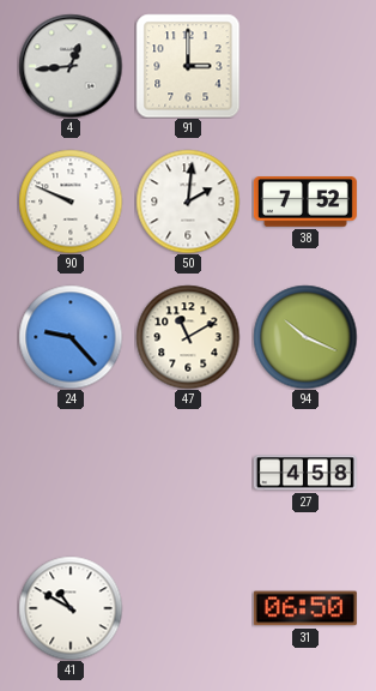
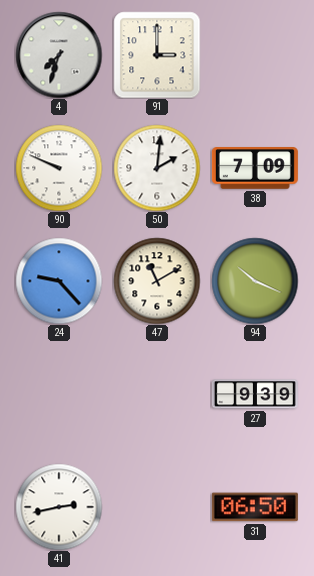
4: 12:44 -> 7:33
38: 7:52 -> 7:09
27: 4:58 -> 9:39
41: 10:50 -> 2:43
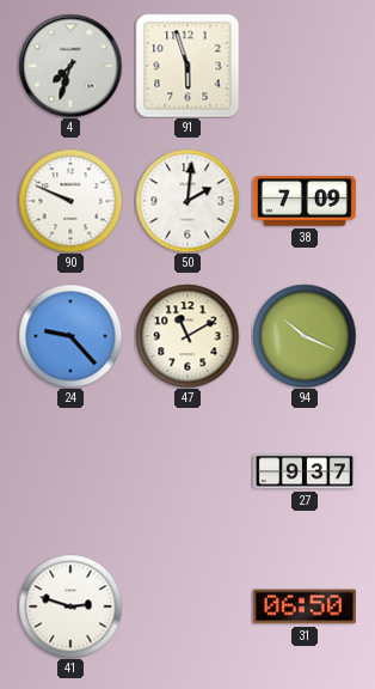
91: 3:00 -> 5:57
27: 9:39 -> 9:37
41: 2:43 -> 2:48
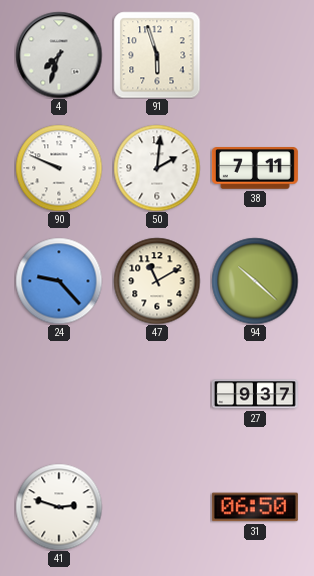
38: 7:09 -> 7:11
94: 10:19 -> 10:22
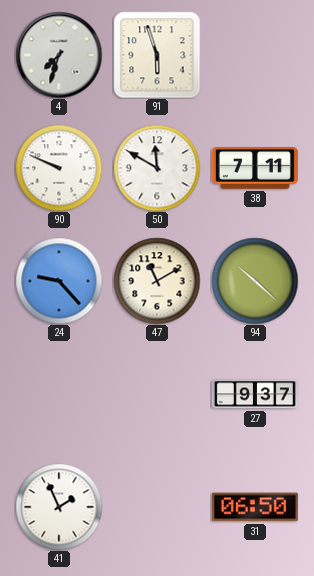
50: 2:01 -> 11:50
41: 2:48 -> 1:56
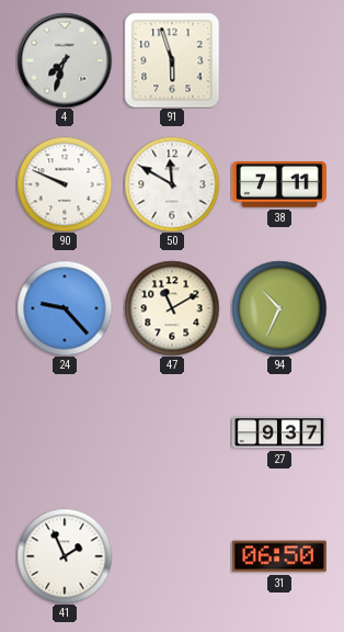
94: 10:22 -> 10:34
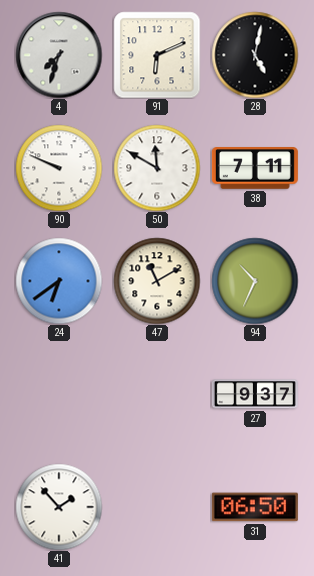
91: 5:57 -> 6:11
28: none -> 5:02
24: 9:23 -> 6:39
41: 1:56 -> 1:53
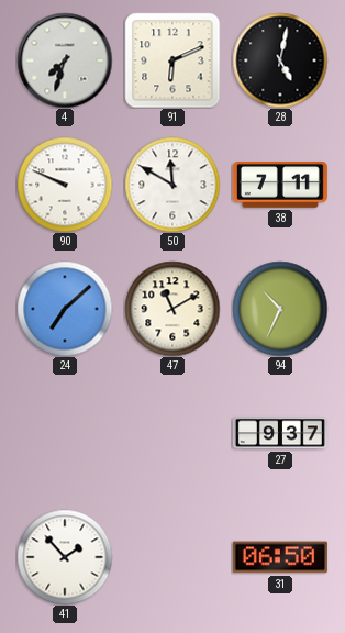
24: 6:39 -> 7:08
